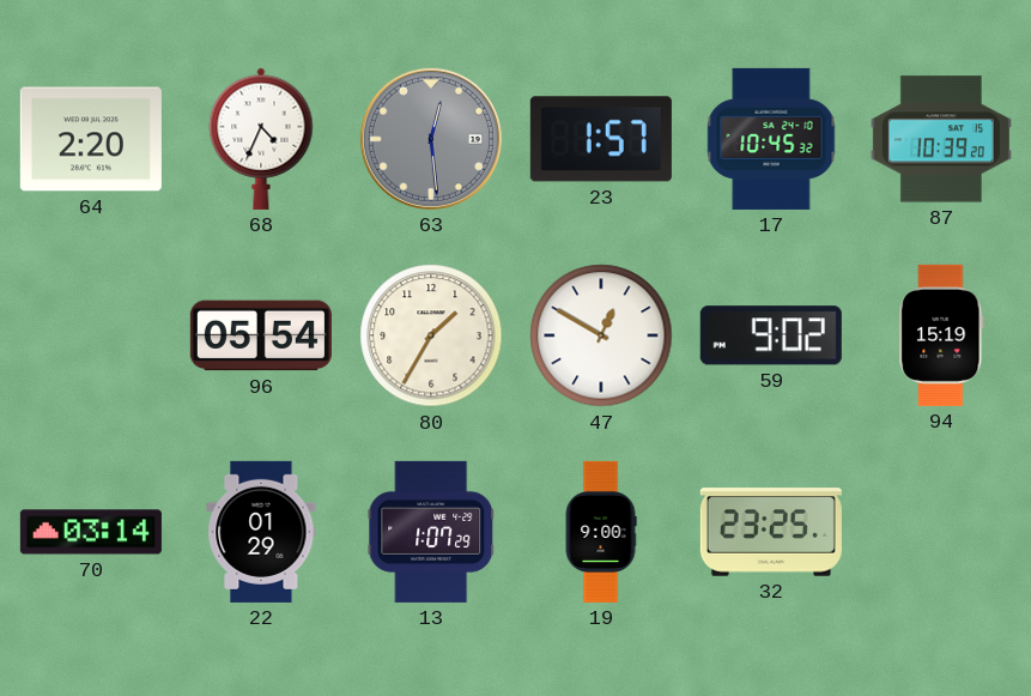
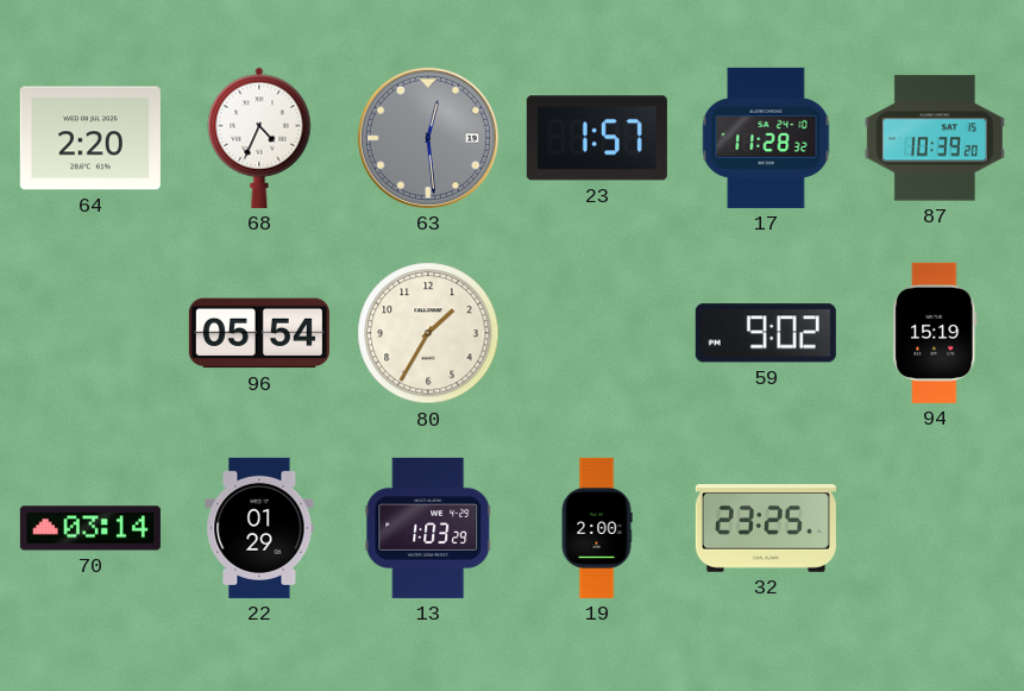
17: 10:45 -> 11:28
47: 12:50 -> none
13: 1:07 -> 1:03
19: 9:00 -> 2:00
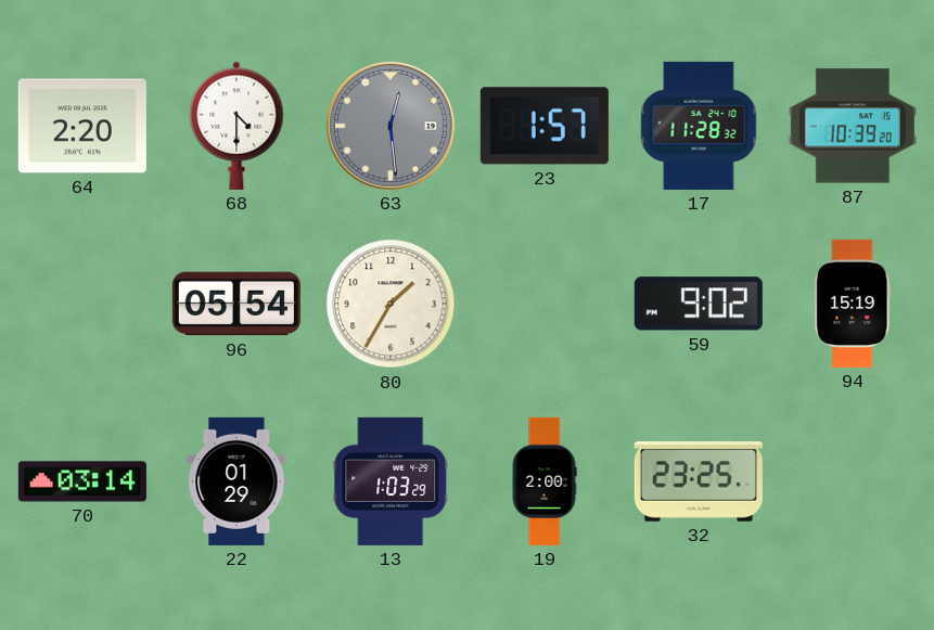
68: 4:34 -> 4:30
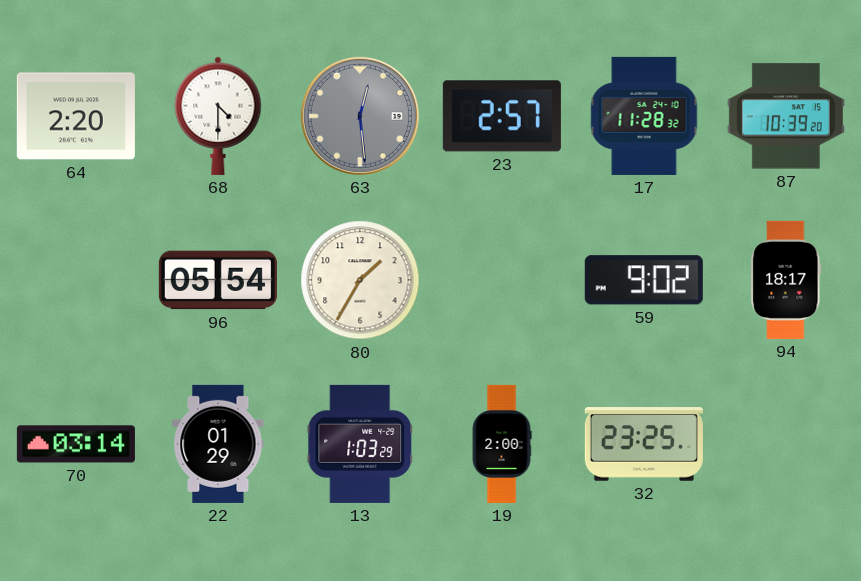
23: 1:57 -> 2:57
94: 15:19 -> 18:17
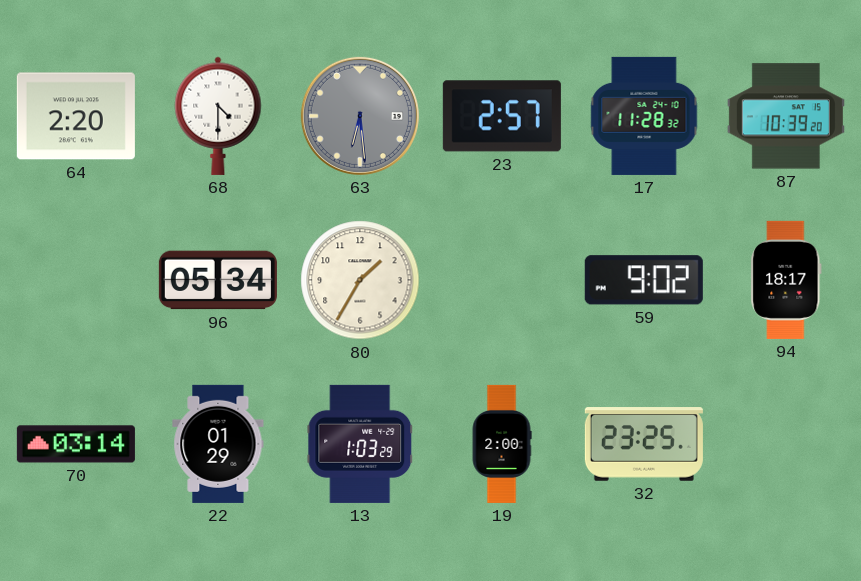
63: 12:29 -> 6:29
96: 05:54 -> 05:34
